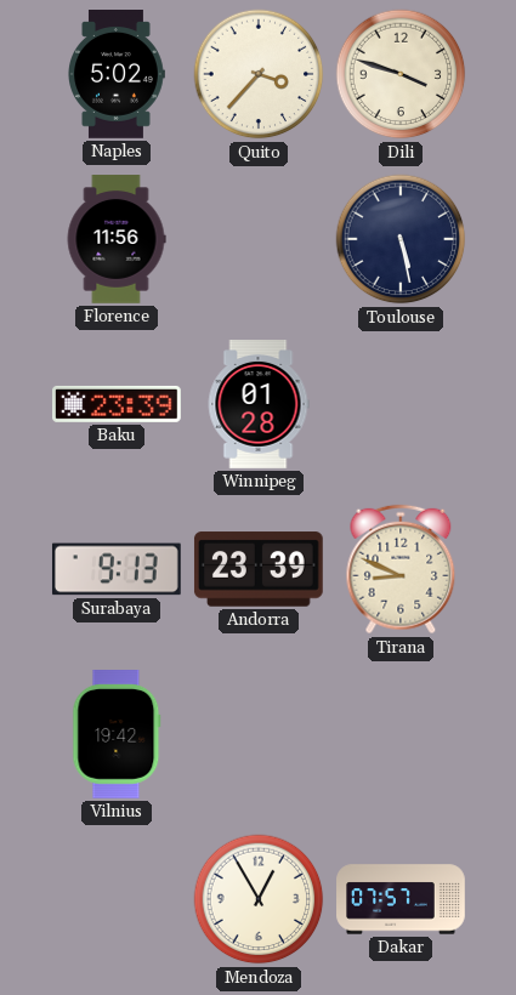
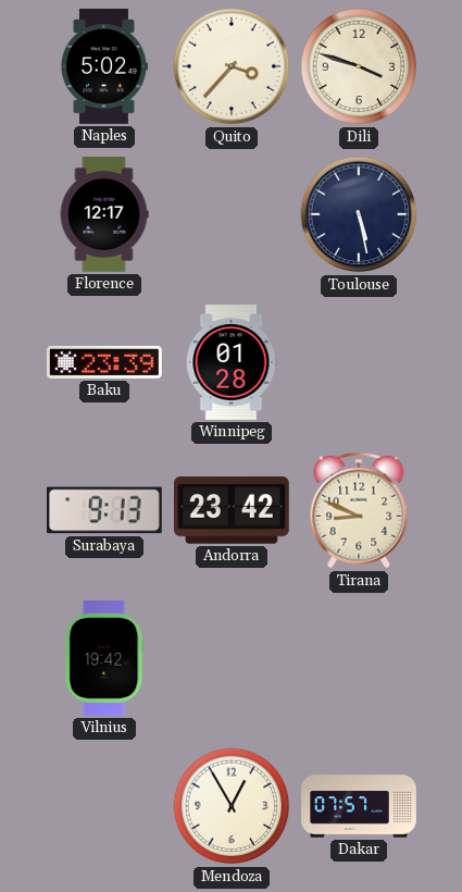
Florence: 11:56 -> 12:17
Andorra: 23:39 -> 23:42
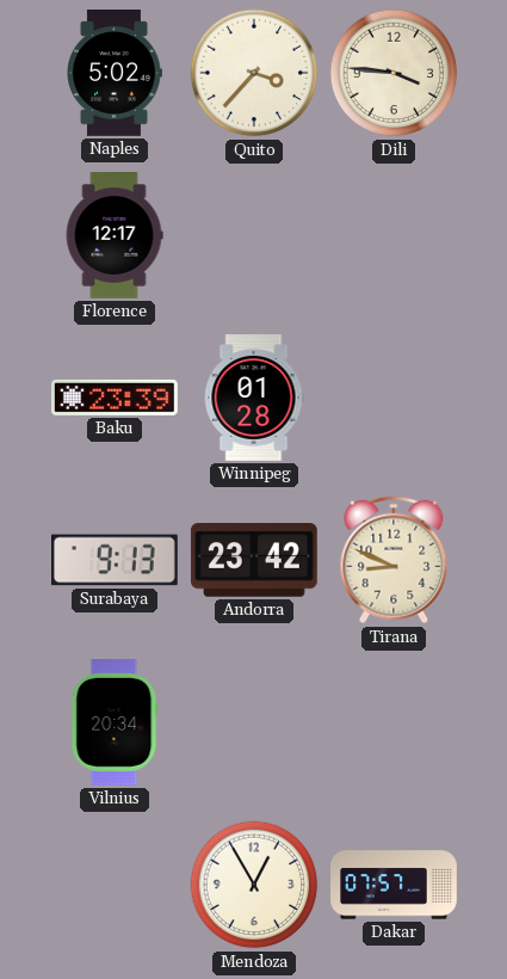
Dili: 3:48 -> 3:46
Toulouse: 5:28 -> none
Vilnius: 19:42 -> 20:34
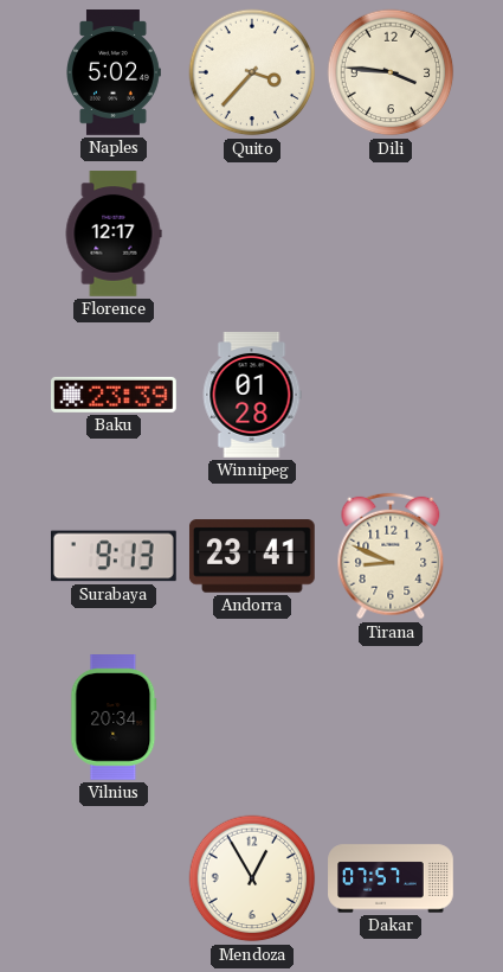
Andorra: 23:42 -> 23:41
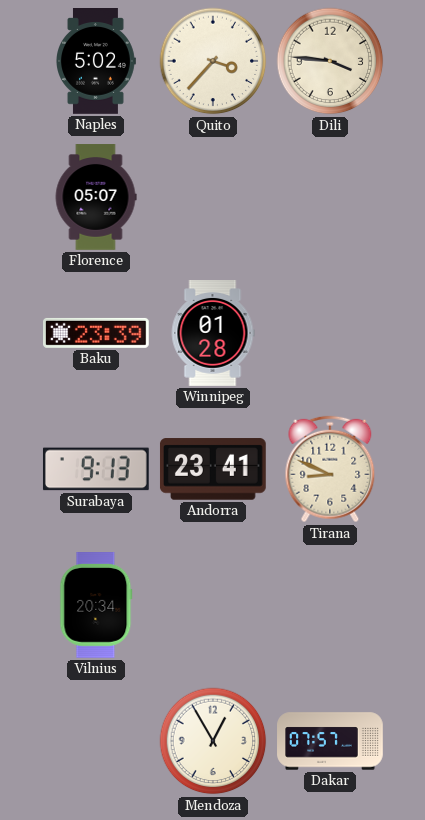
Florence: 12:17 -> 05:07
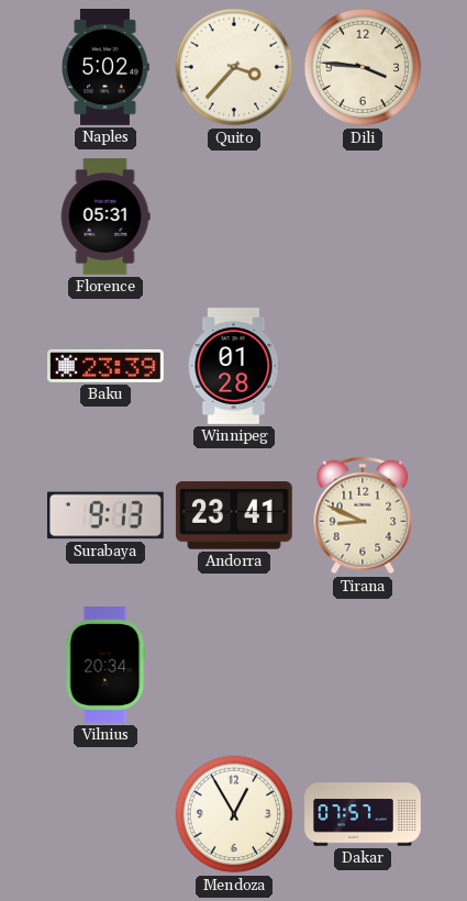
Florence: 05:07 -> 05:31
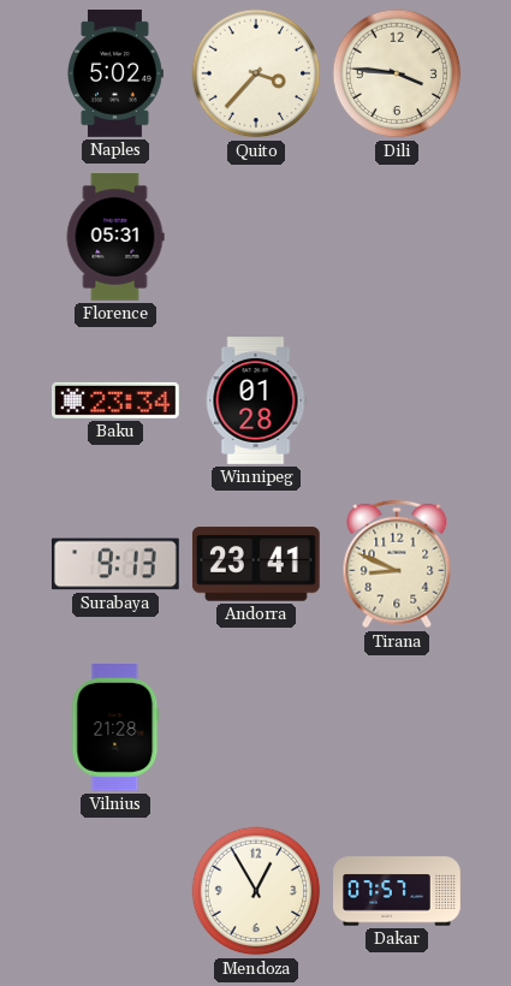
Baku: 23:39 -> 23:34
Vilnius: 20:34 -> 21:28
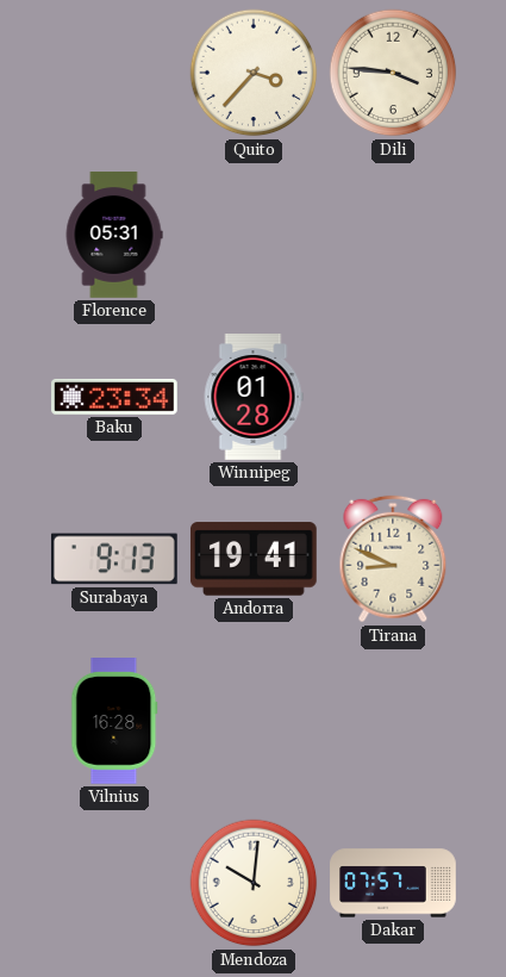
Naples: 5:02 -> none
Andorra: 23:41 -> 19:41
Vilnius: 21:28 -> 16:28
Mendoza: 12:55 -> 10:01
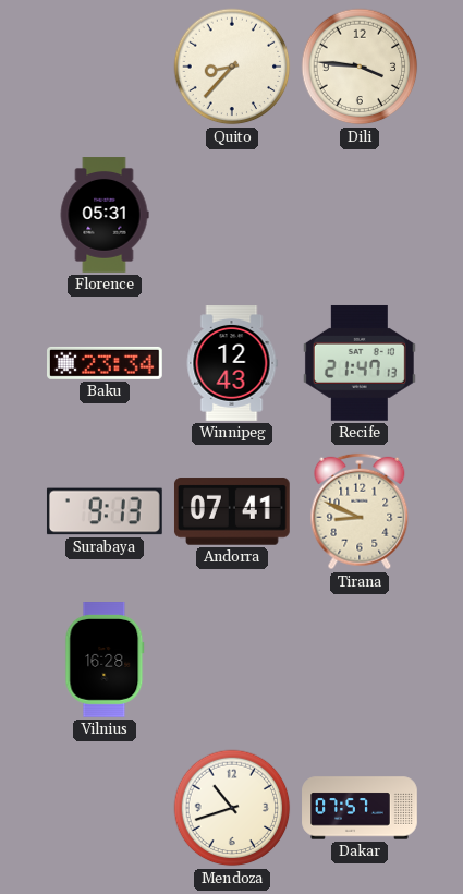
Quito: 3:37 -> 8:37
Winnipeg: 01:28 -> 12:43
Recife: none -> 21:47
Andorra: 19:41 -> 07:41
Mendoza: 10:01 -> 10:42
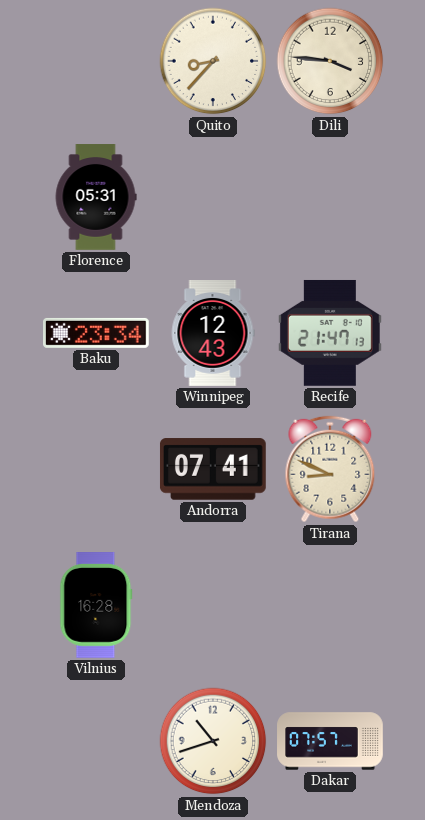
Surabaya: 9:13 -> none
